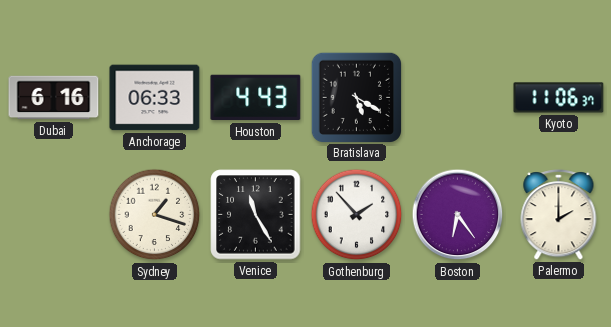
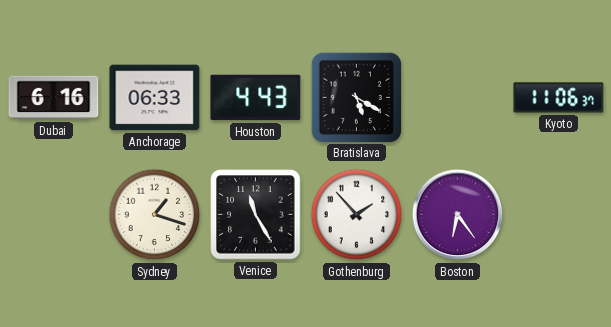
Palermo: 2:00 -> none
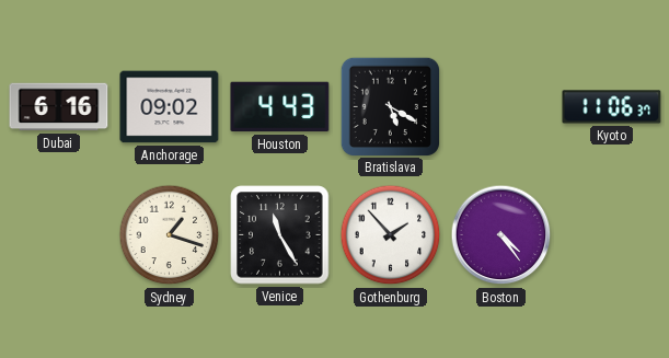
Anchorage: 06:33 -> 09:02
Boston: 6:24 -> 4:24
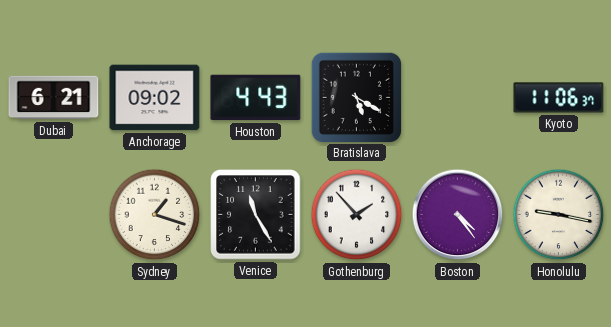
Dubai: 6:16 -> 6:21
Honolulu: none -> 9:17
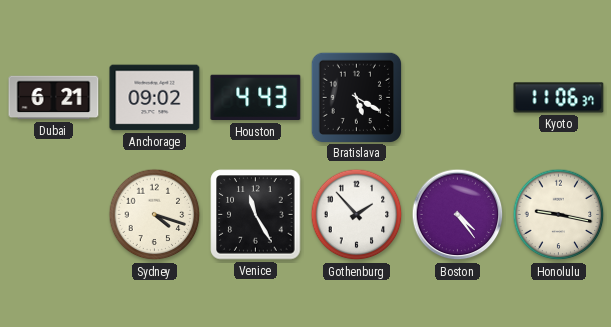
Sydney: 1:18 -> 4:18
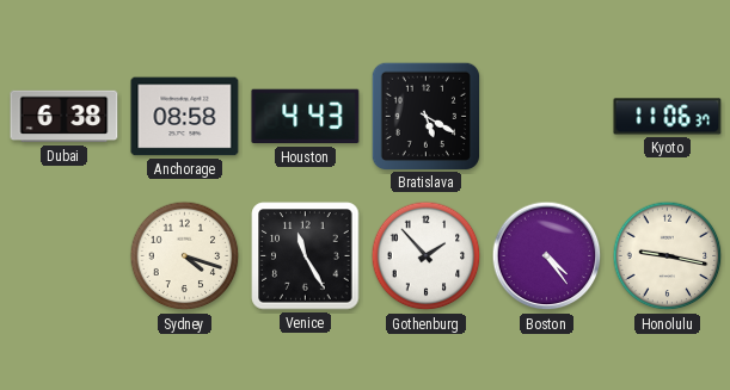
Dubai: 6:21 -> 6:38
Anchorage: 09:02 -> 08:58
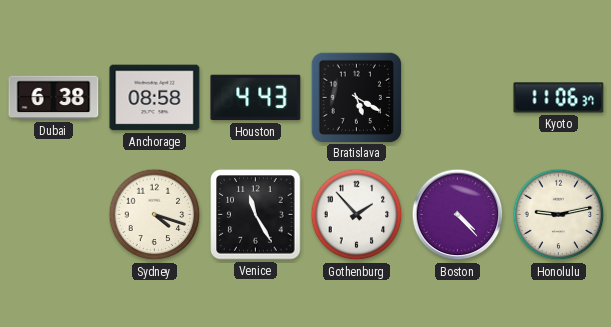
Boston: 4:24 -> 4:23
Honolulu: 9:17 -> 9:13
